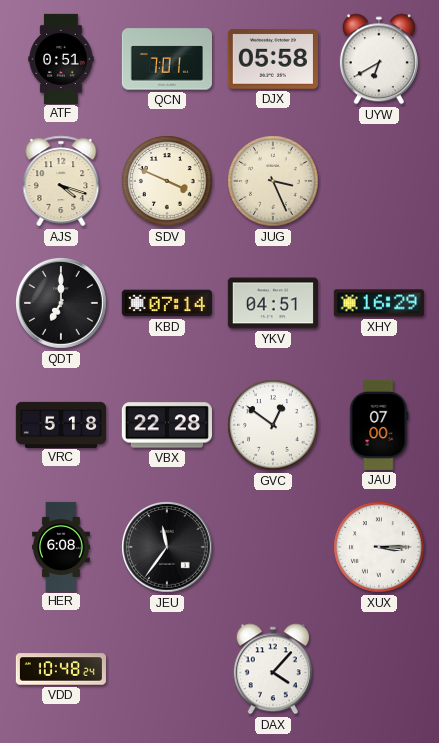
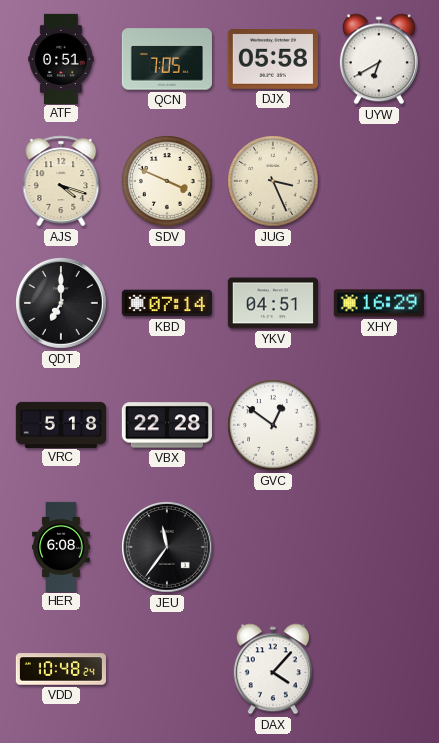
QCN: 7:01 -> 7:05
JAU: 07:00 -> none
XUX: 3:15 -> none
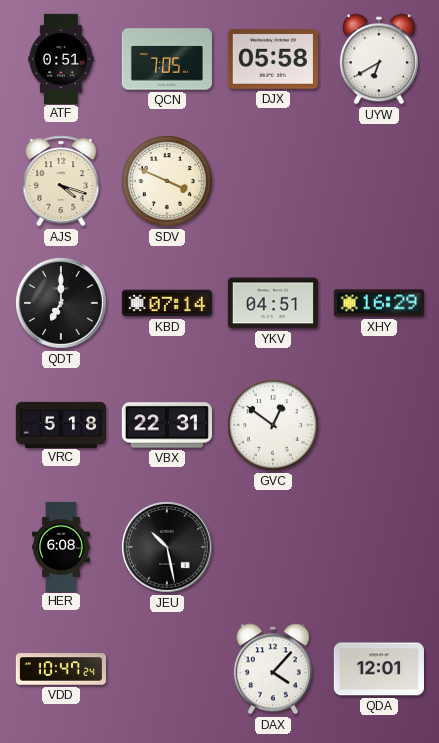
JUG: 3:26 -> none
VBX: 22:28 -> 22:31
JEU: 11:36 -> 10:28
VDD: 10:48 -> 10:47
QDA: none -> 12:01
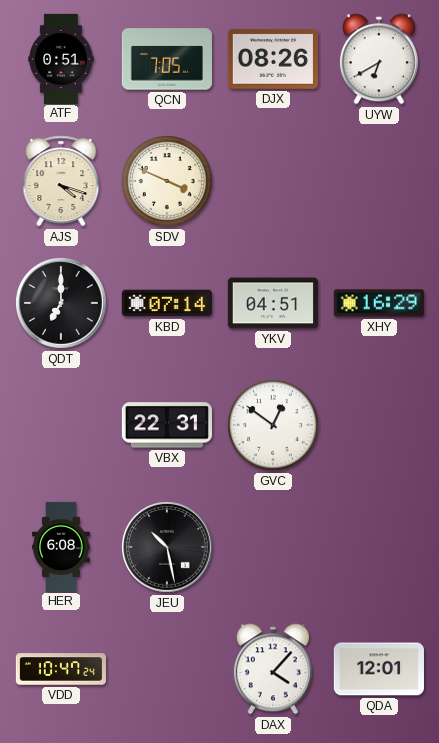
DJX: 05:58 -> 08:26
VRC: 5:18 -> none
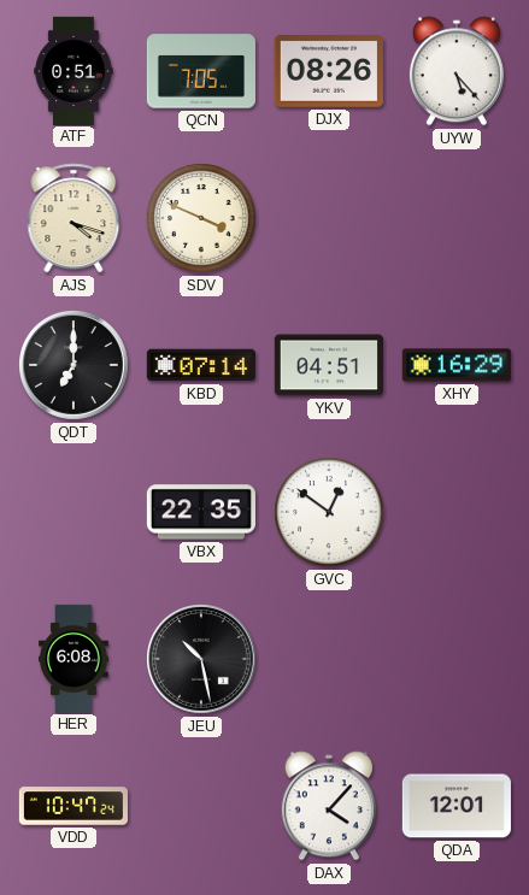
UYW: 6:40 -> 5:23
VBX: 22:31 -> 22:35
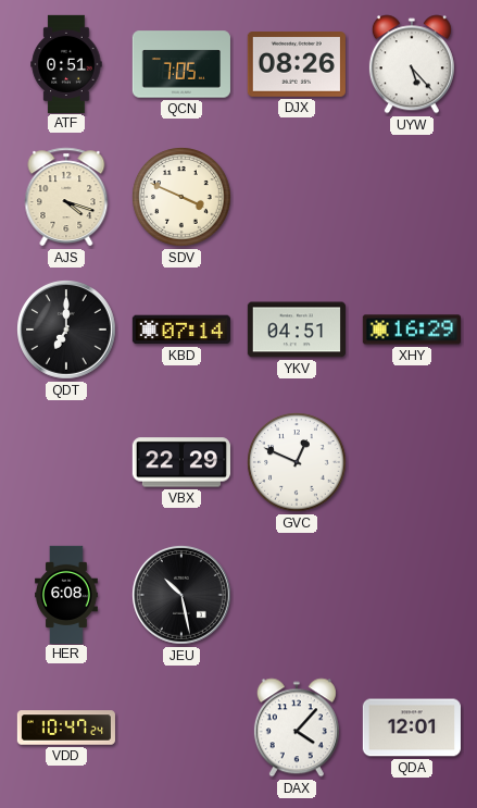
VBX: 22:35 -> 22:29
GVC: 12:51 -> 12:49
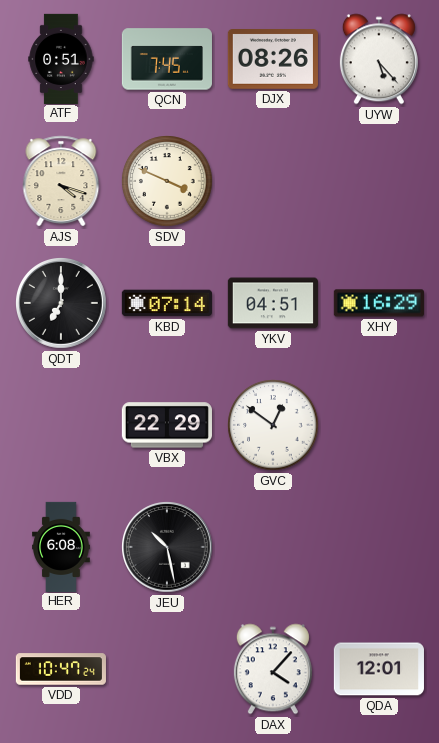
QCN: 7:05 -> 7:45
GVC: 12:49 -> 12:51
